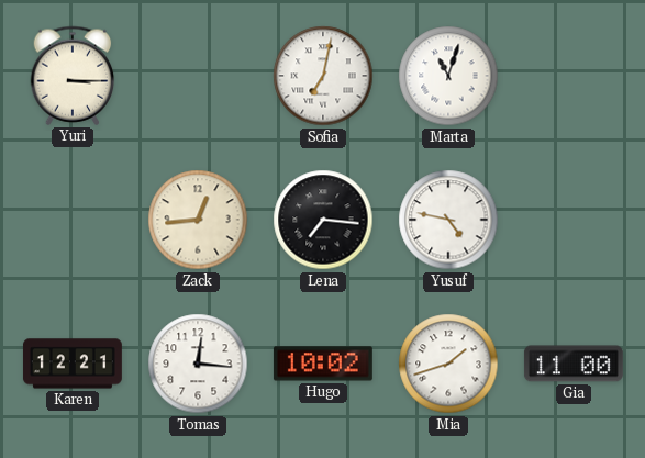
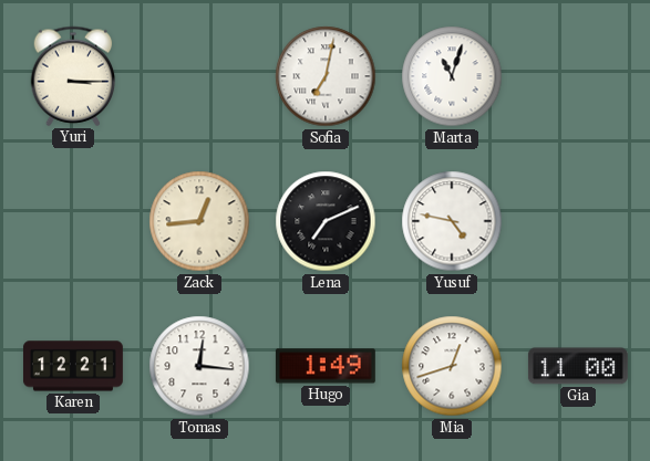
Lena: 7:16 -> 7:11
Hugo: 10:02 -> 1:49
Mia: 1:42 -> 12:42
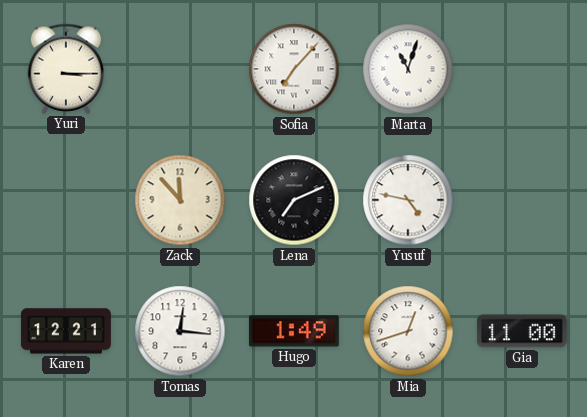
Sofia: 7:02 -> 7:07
Zack: 12:44 -> 11:53
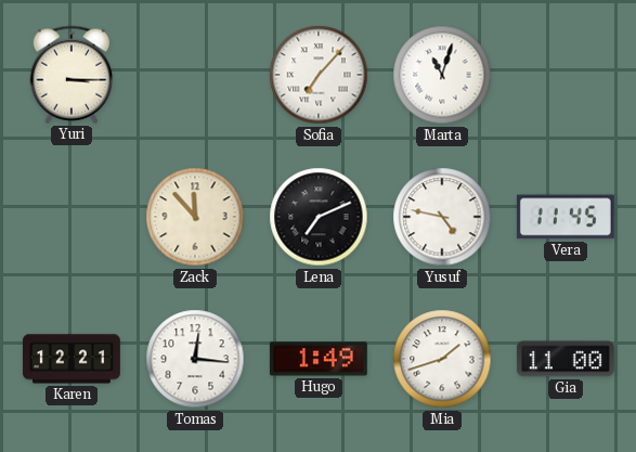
Vera: none -> 11:45
Mia: 12:42 -> 1:42
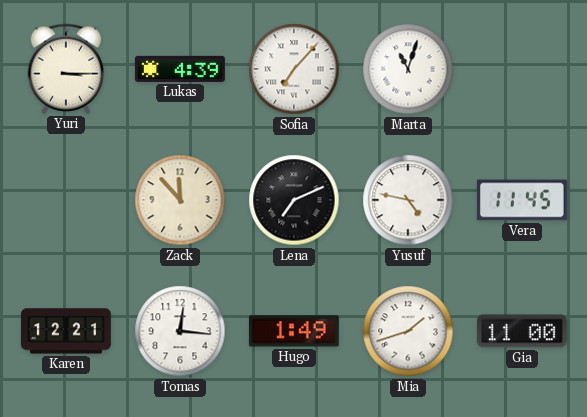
Lukas: none -> 4:39
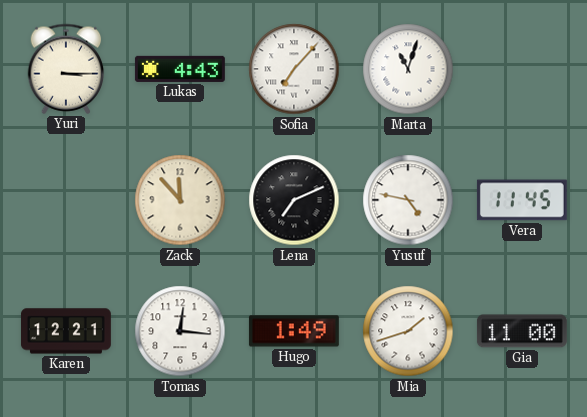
Lukas: 4:39 -> 4:43
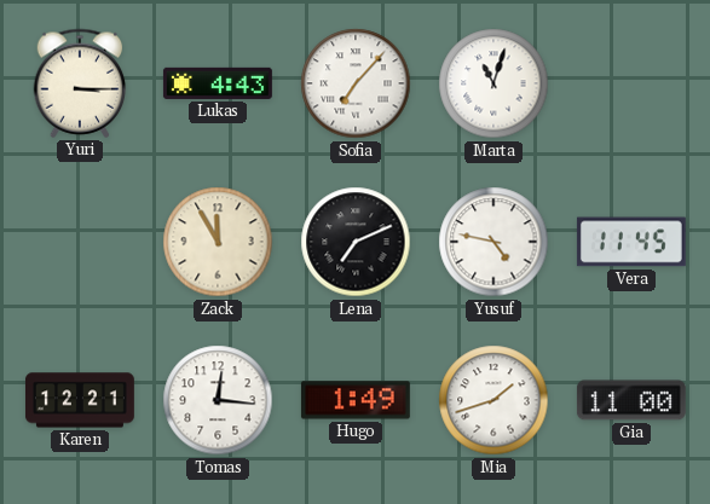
Zack: 11:53 -> 11:55
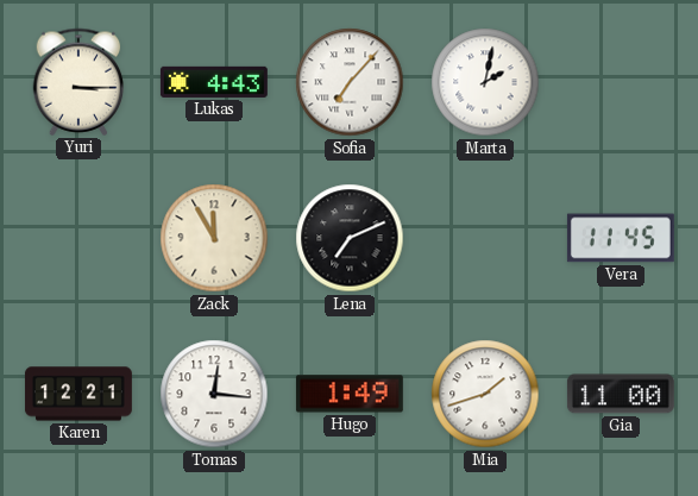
Marta: 11:03 -> 2:02
Yusuf: 4:47 -> none
